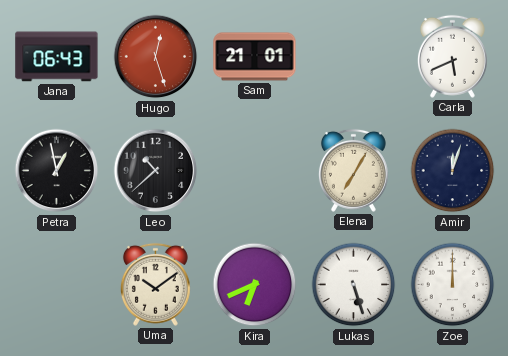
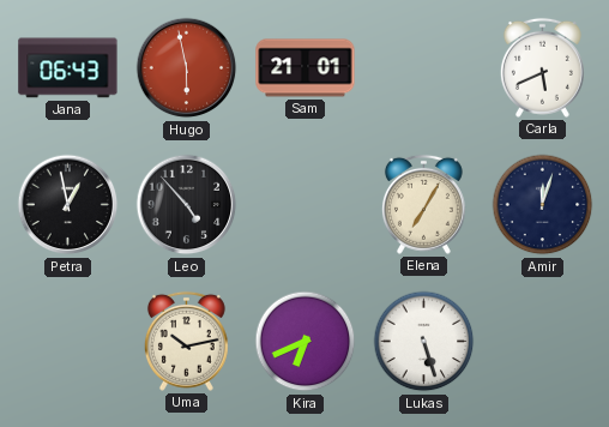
Hugo: 12:27 -> 5:58
Leo: 10:38 -> 4:53
Uma: 10:09 -> 10:13
Zoe: 12:00 -> none
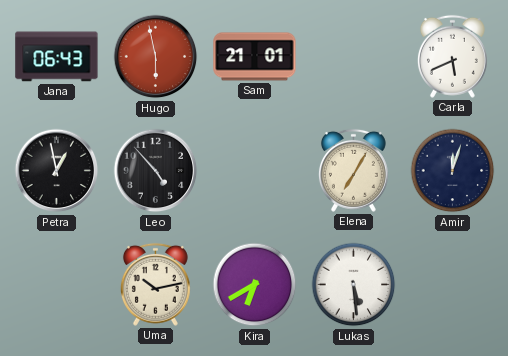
Kira: 6:41 -> 6:40
Lukas: 5:27 -> 5:29
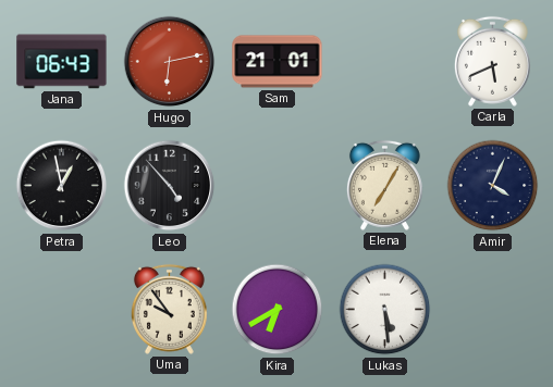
Hugo: 5:58 -> 6:13
Amir: 12:03 -> 4:04
Uma: 10:13 -> 9:54
